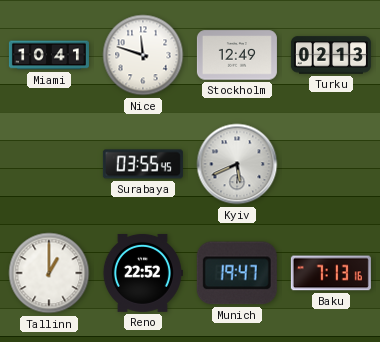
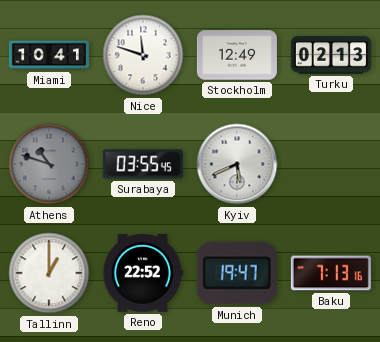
Athens: none -> 10:48
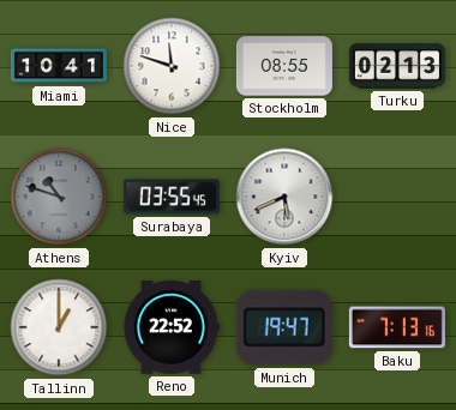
Stockholm: 12:49 -> 08:55
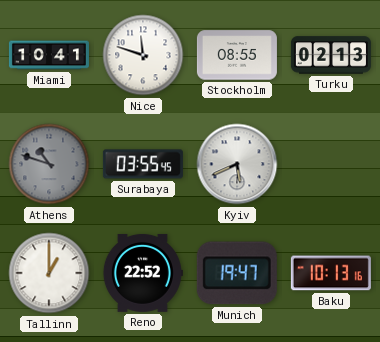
Baku: 7:13 -> 10:13
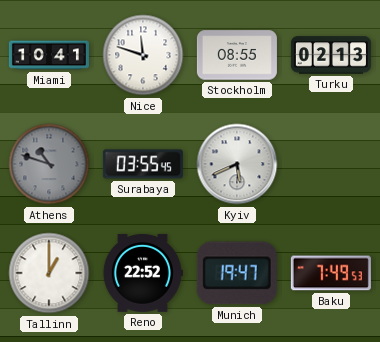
Baku: 10:13 -> 7:49
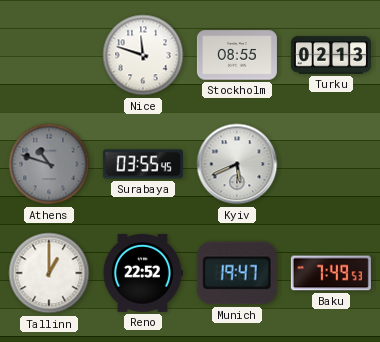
Miami: 10:41 -> none
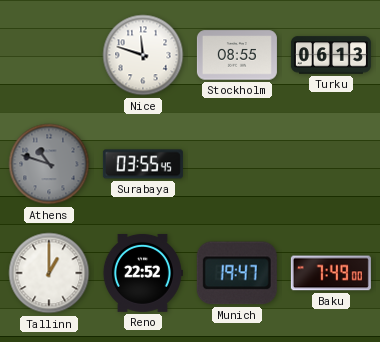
Turku: 02:13 -> 06:13
Kyiv: 5:41 -> none
Baku: 7:49:53 -> 7:49:00
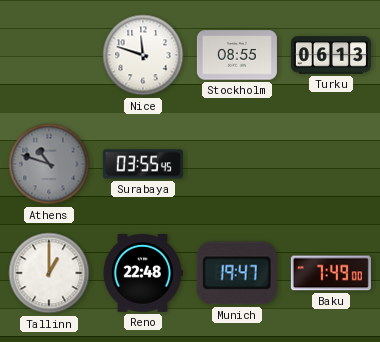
Reno: 22:52 -> 22:48
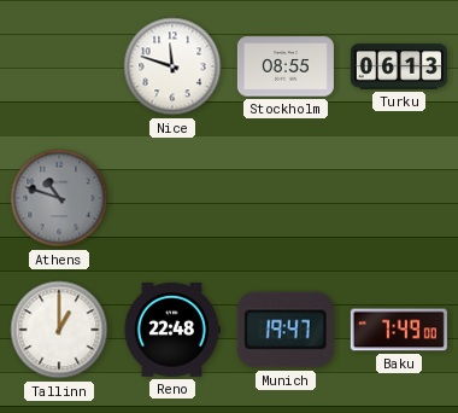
Surabaya: 03:55 -> none
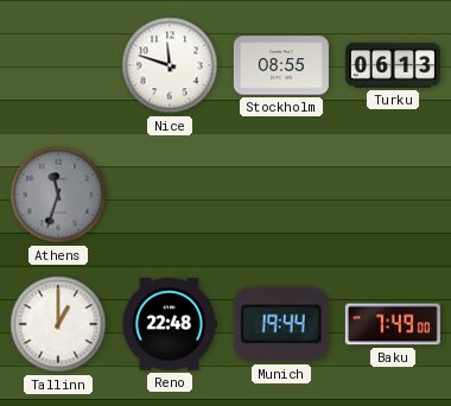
Athens: 10:48 -> 11:33
Munich: 19:47 -> 19:44
